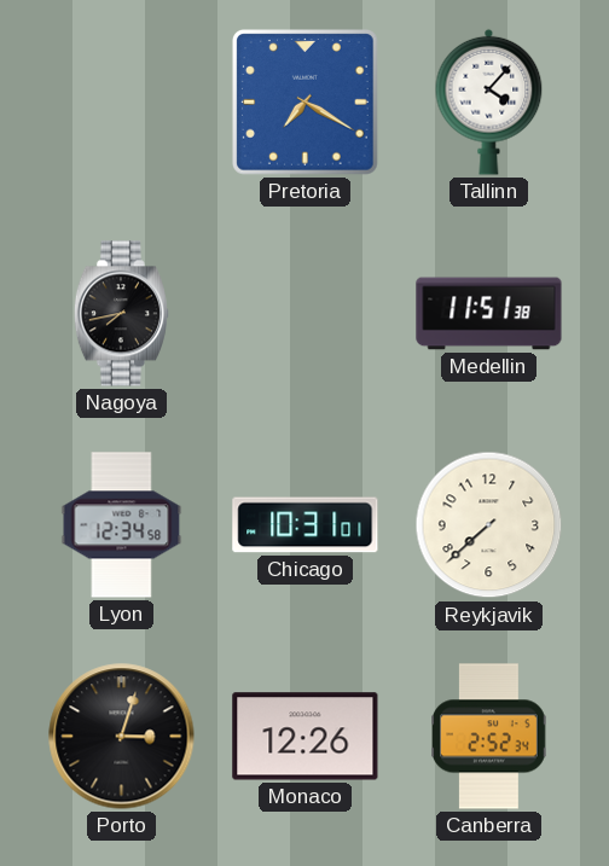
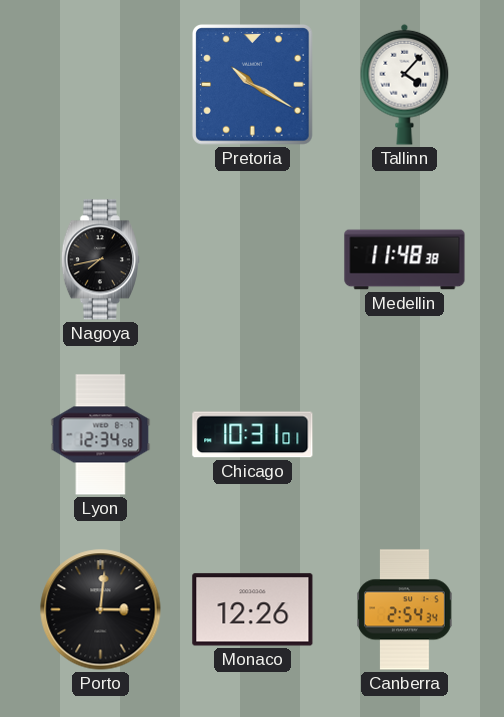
Pretoria: 7:20 -> 10:20
Medellin: 11:51 -> 11:48
Reykjavik: 7:38 -> none
Porto: 3:03 -> 3:01
Canberra: 2:52 -> 2:54
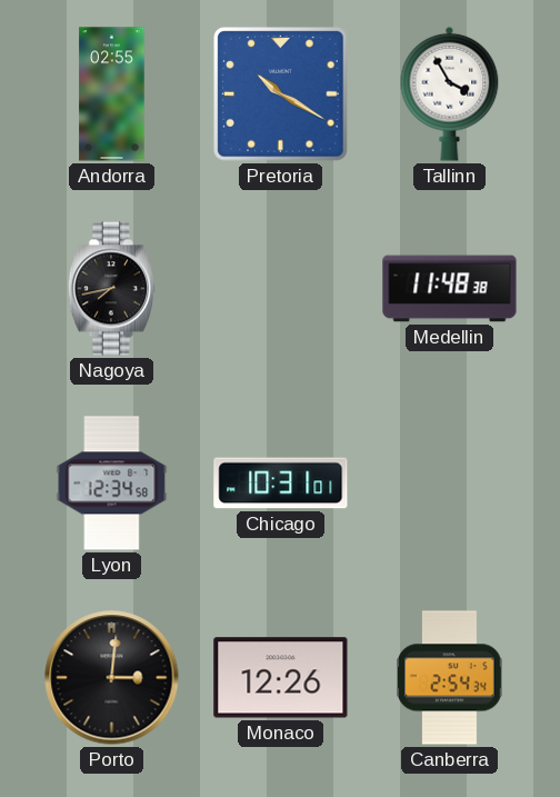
Andorra: none -> 02:55
Tallinn: 4:07 -> 3:55
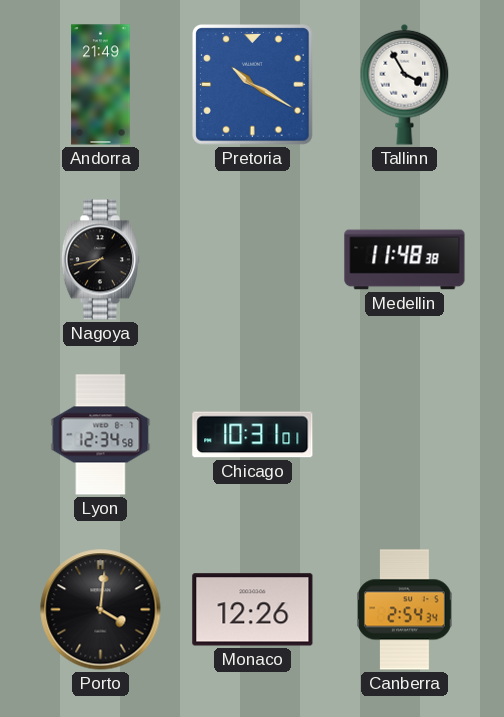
Andorra: 02:55 -> 21:49
Porto: 3:01 -> 4:01
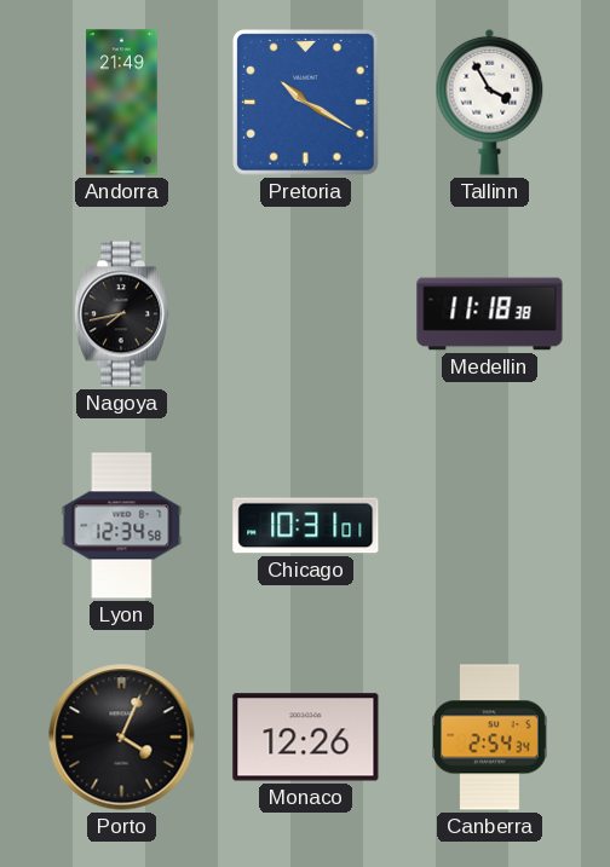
Medellin: 11:48 -> 11:18
Porto: 4:01 -> 4:04
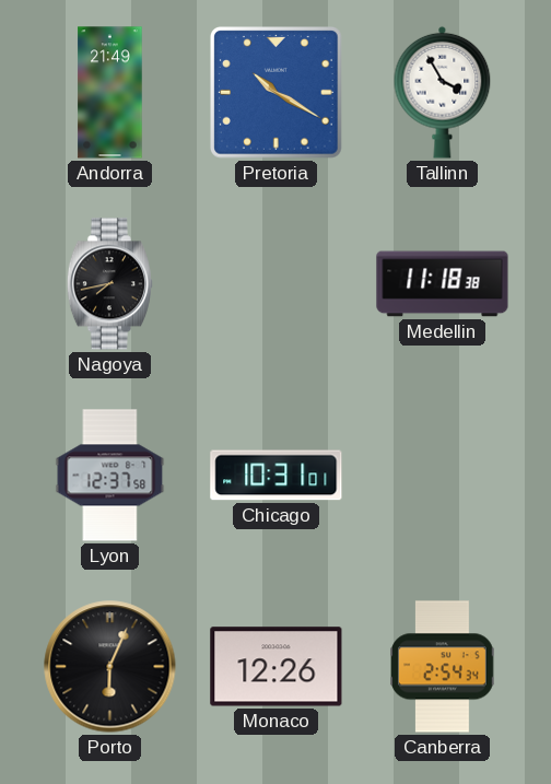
Lyon: 12:34 -> 12:37
Porto: 4:04 -> 6:04
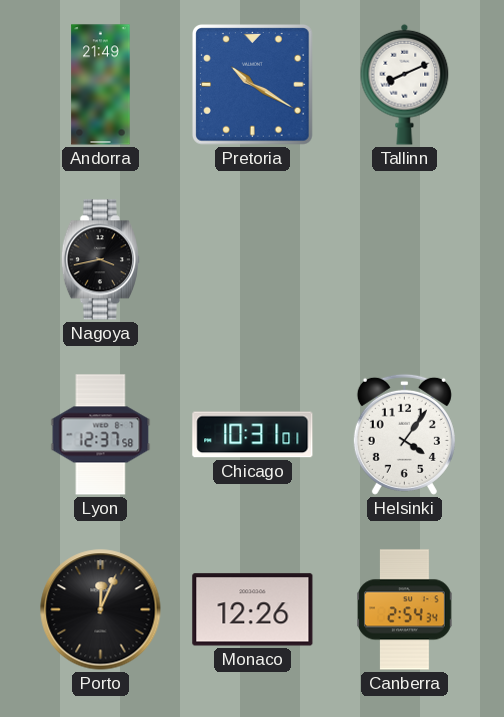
Tallinn: 3:55 -> 8:11
Nagoya: 7:43 -> 3:43
Medellin: 11:18 -> none
Helsinki: none -> 4:06
Porto: 6:04 -> 12:04
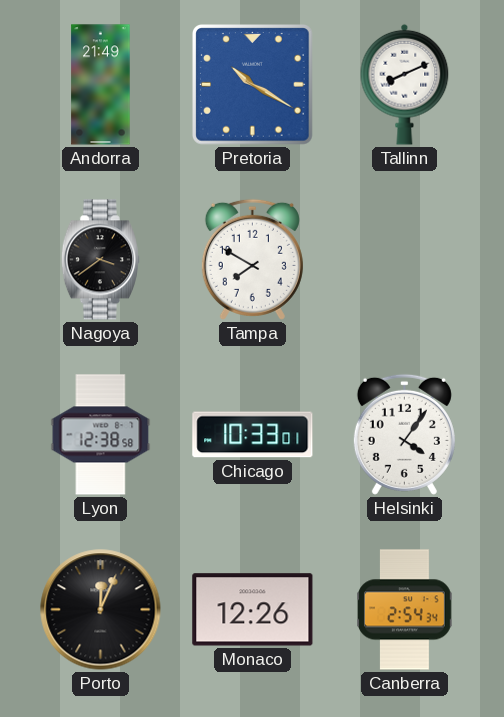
Nagoya: 3:43 -> 3:39
Tampa: none -> 7:50
Lyon: 12:37 -> 12:38
Chicago: 10:31 -> 10:33
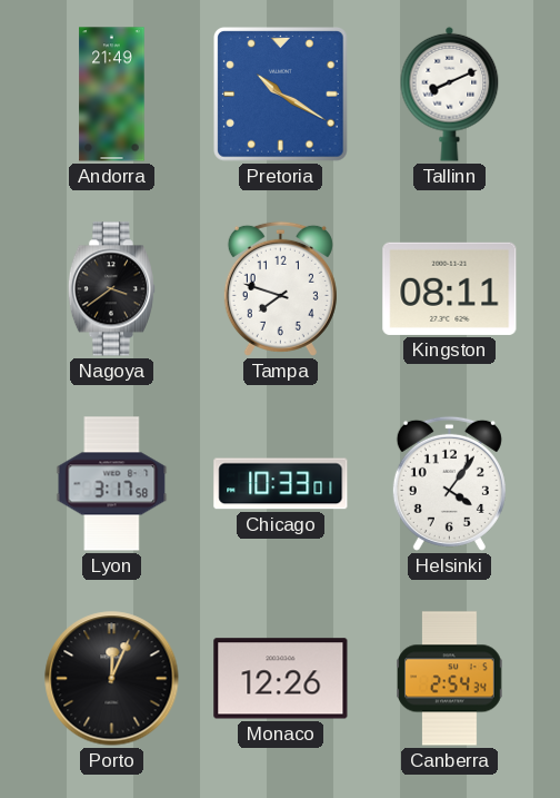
Tampa: 7:50 -> 7:48
Kingston: none -> 08:11
Lyon: 12:38 -> 3:17
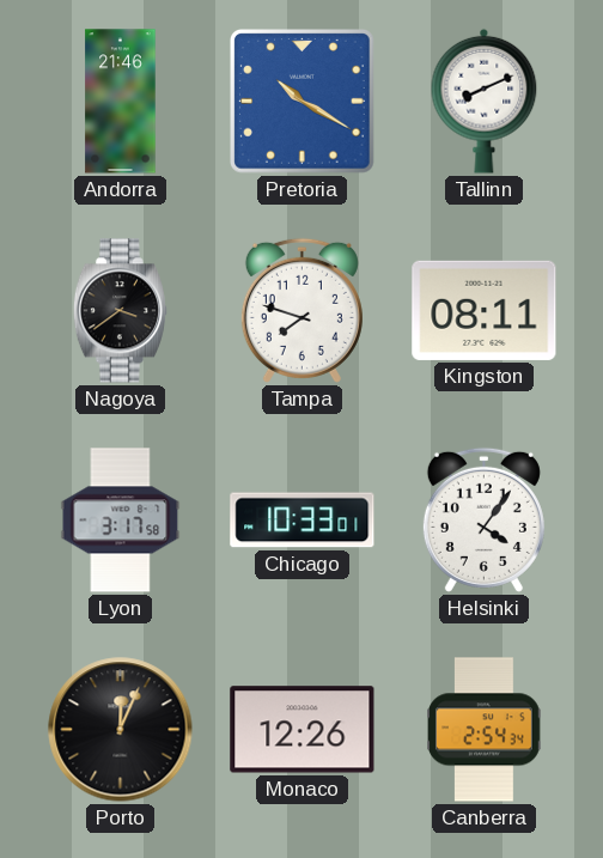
Andorra: 21:49 -> 21:46
